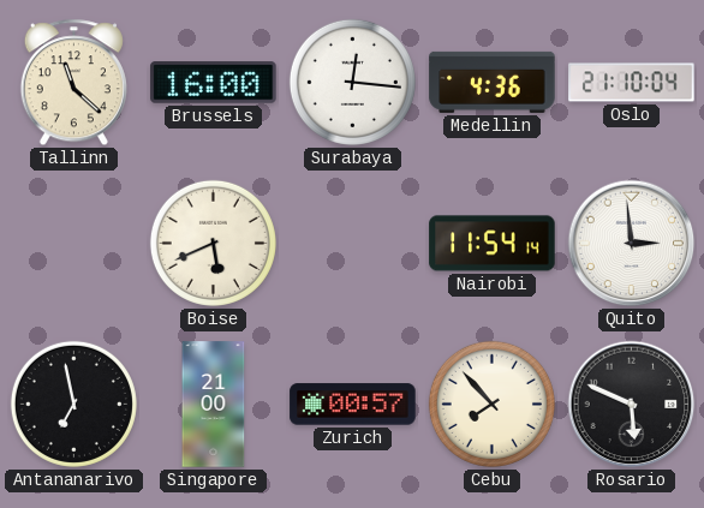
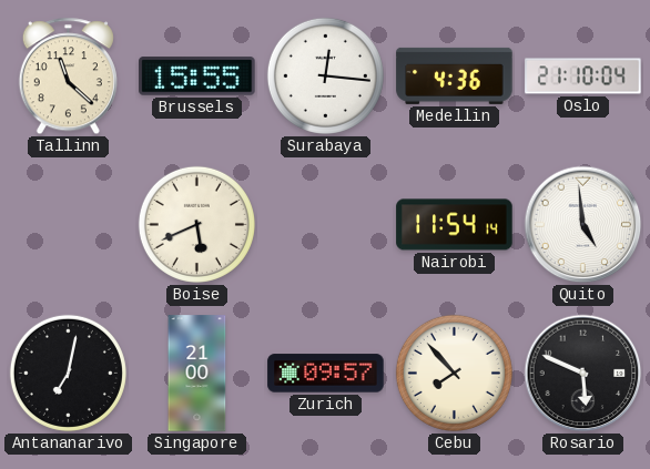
Brussels: 16:00 -> 15:55
Quito: 2:59 -> 4:59
Antananarivo: 6:58 -> 7:02
Zurich: 00:57 -> 09:57
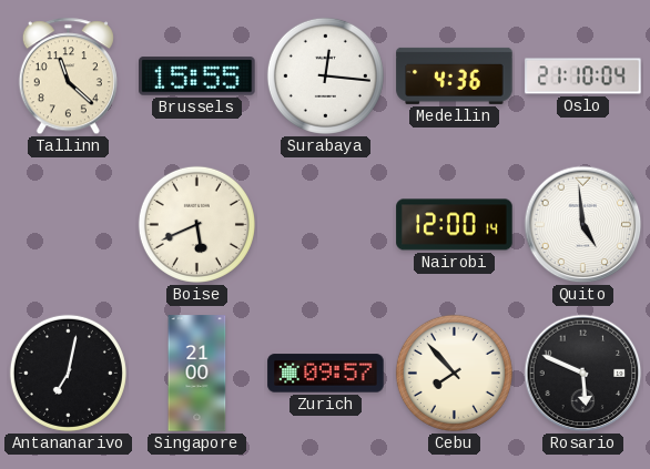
Nairobi: 11:54 -> 12:00
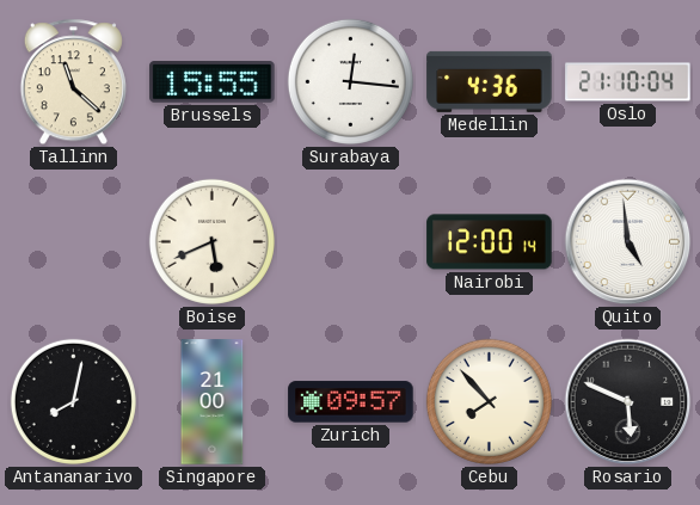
Antananarivo: 7:02 -> 8:02
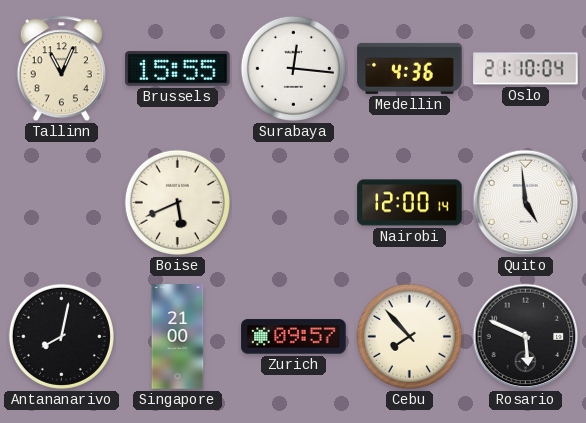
Tallinn: 11:22 -> 11:04
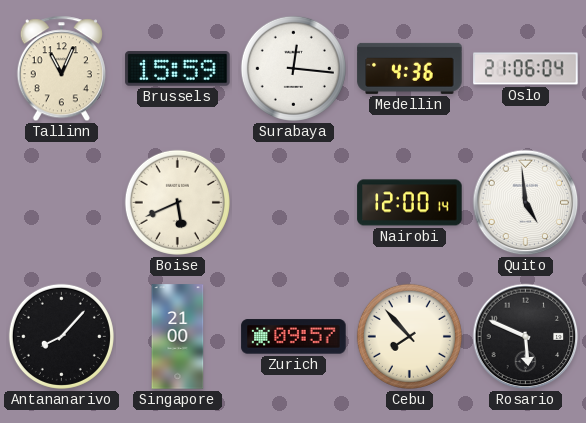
Brussels: 15:55 -> 15:59
Oslo: 21:10 -> 21:06
Antananarivo: 8:02 -> 8:07
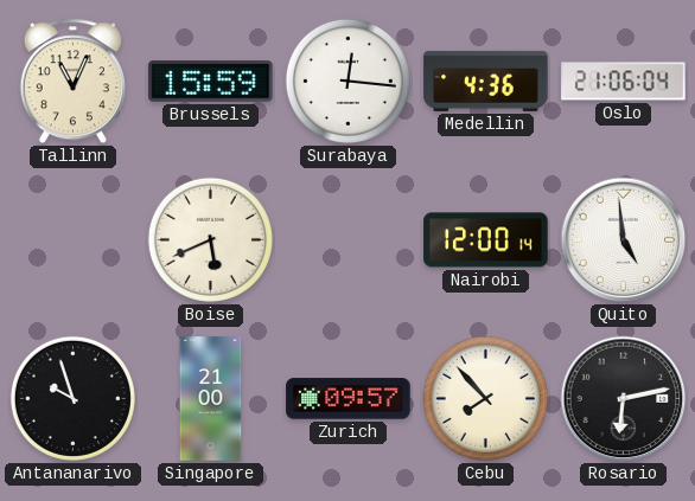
Antananarivo: 8:07 -> 9:57
Rosario: 5:49 -> 6:13
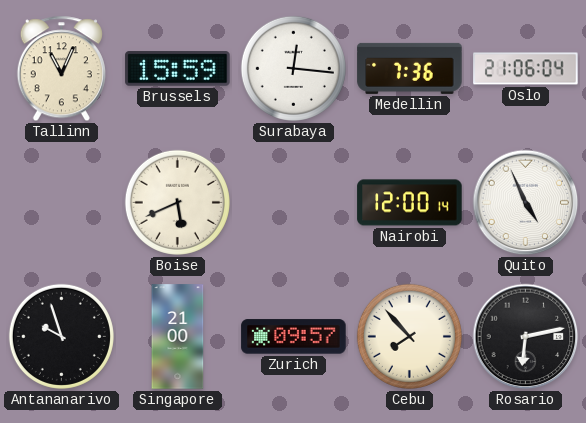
Medellin: 4:36 -> 7:36
Quito: 4:59 -> 4:56
